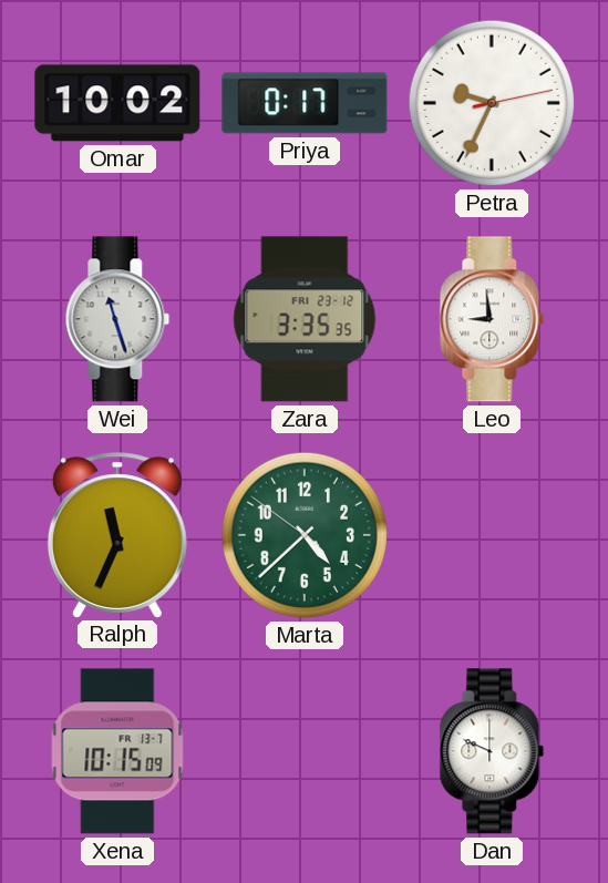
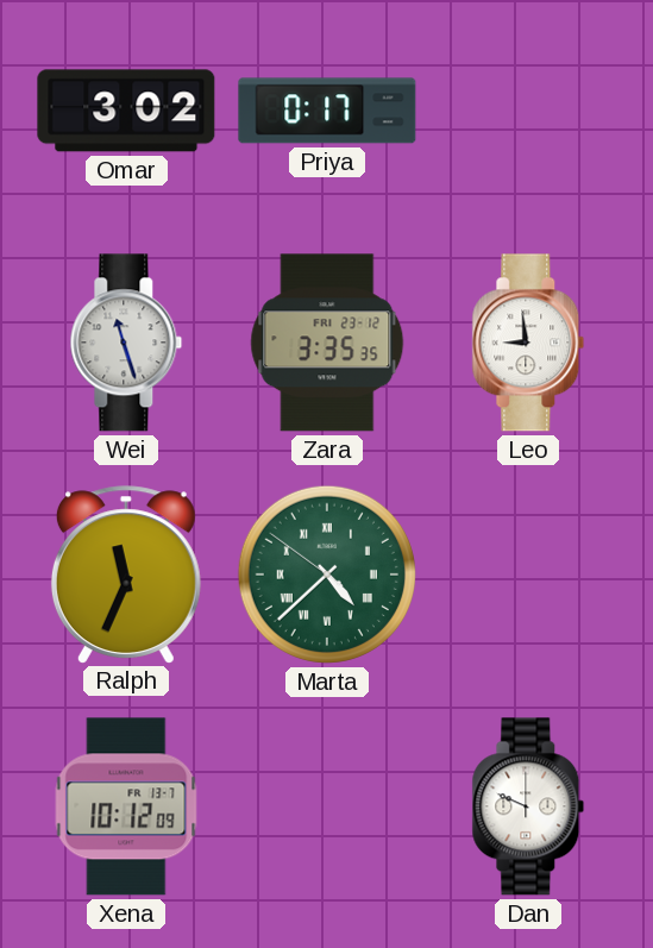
Omar: 10:02 -> 3:02
Petra: 9:34 -> none
Marta numerals: Arabic -> Roman
Xena: 10:15 -> 10:12
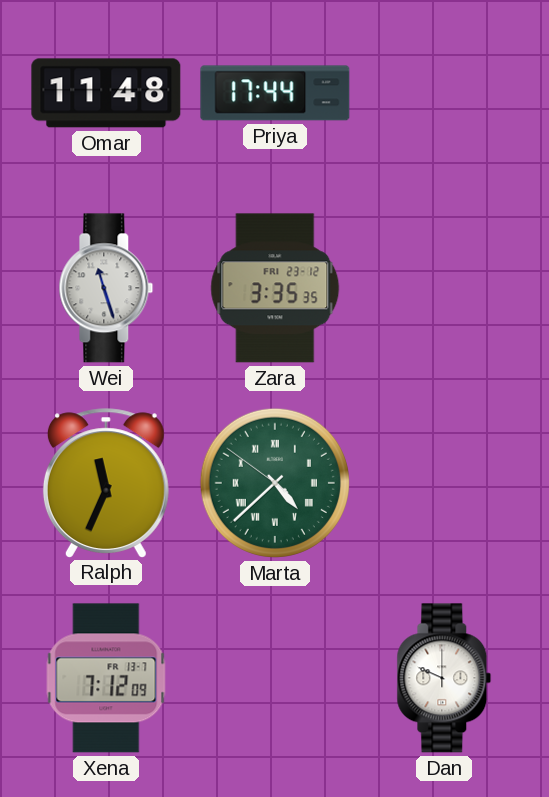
Omar: 3:02 -> 11:48
Priya: 0:17 -> 17:44
Leo: 8:59 -> none
Xena: 10:12 -> 7:12
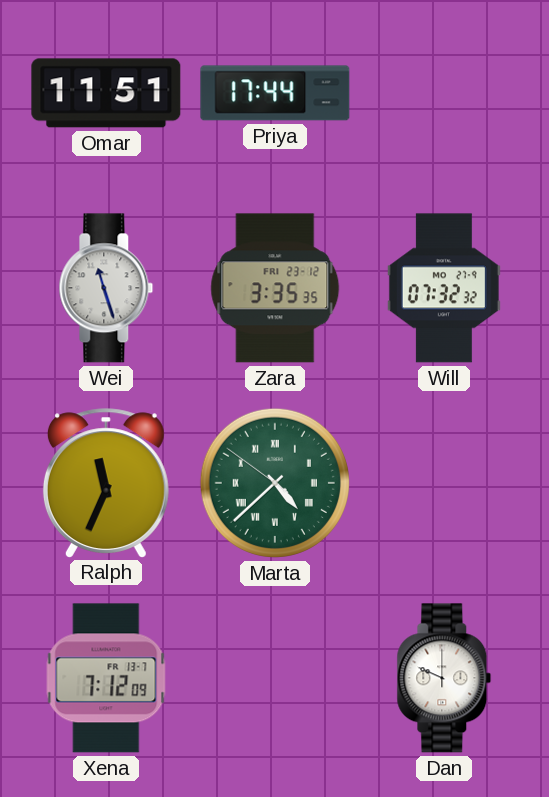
Omar: 11:48 -> 11:51
Will: none -> 07:32
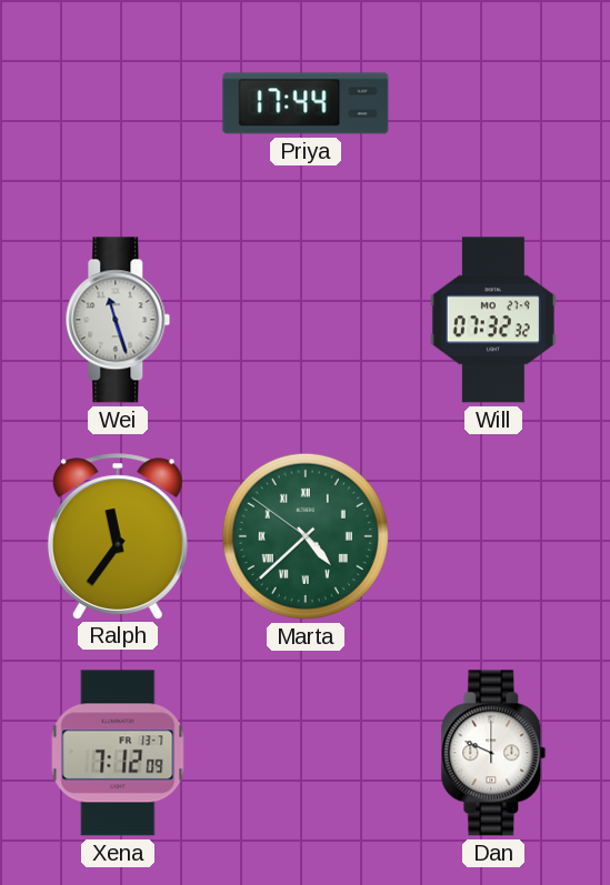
Omar: 11:51 -> none
Zara: 3:35 -> none
Ralph: 11:34 -> 11:36
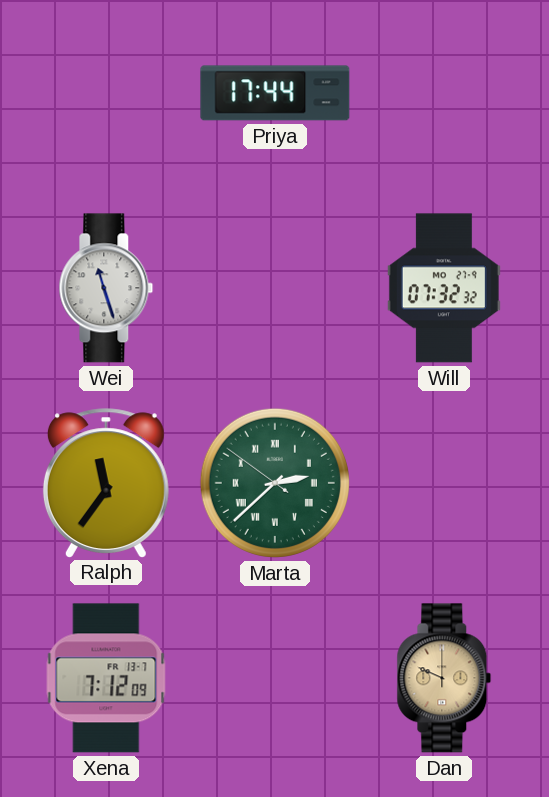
Marta: 4:37 -> 2:37
Dan dial: white -> champagne
